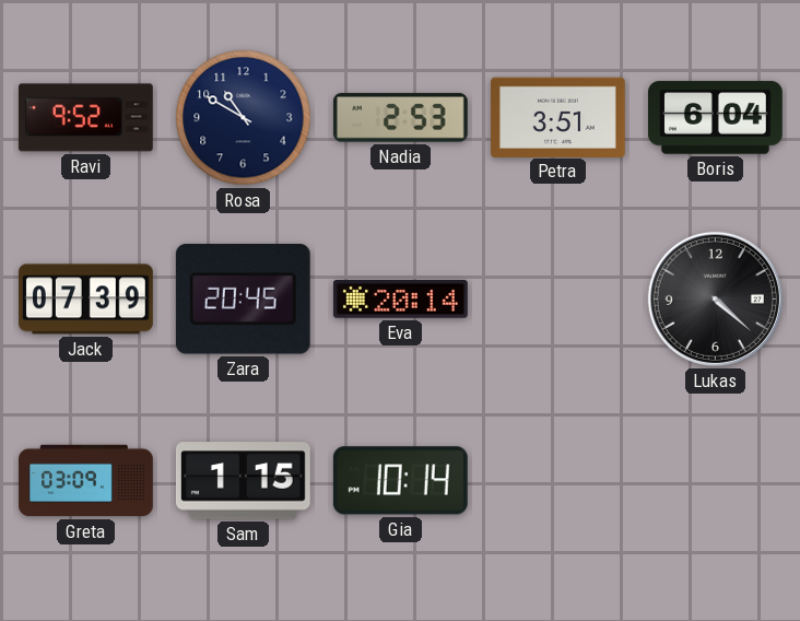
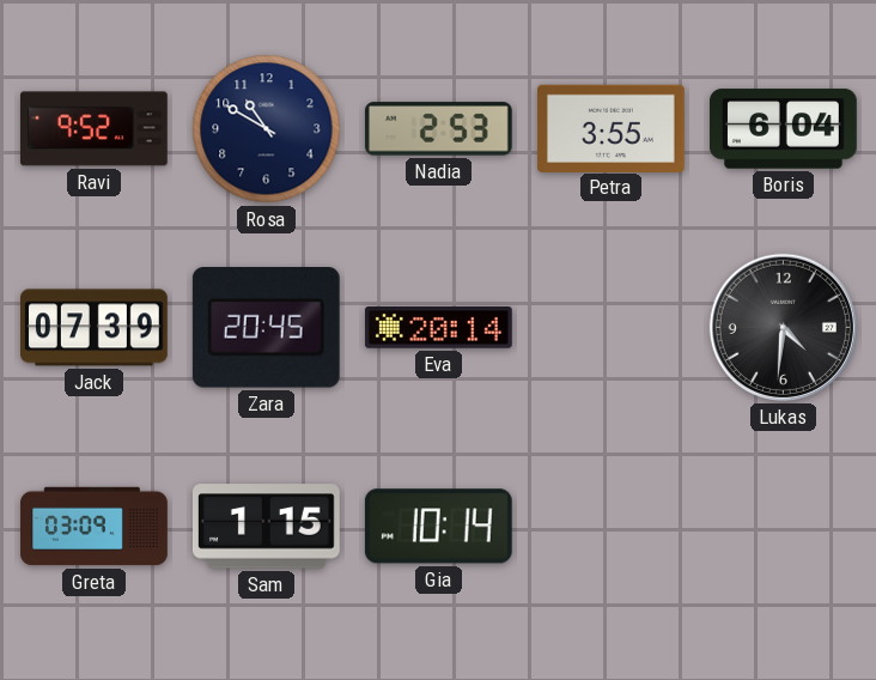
Petra: 3:51 -> 3:55
Lukas: 4:22 -> 4:31
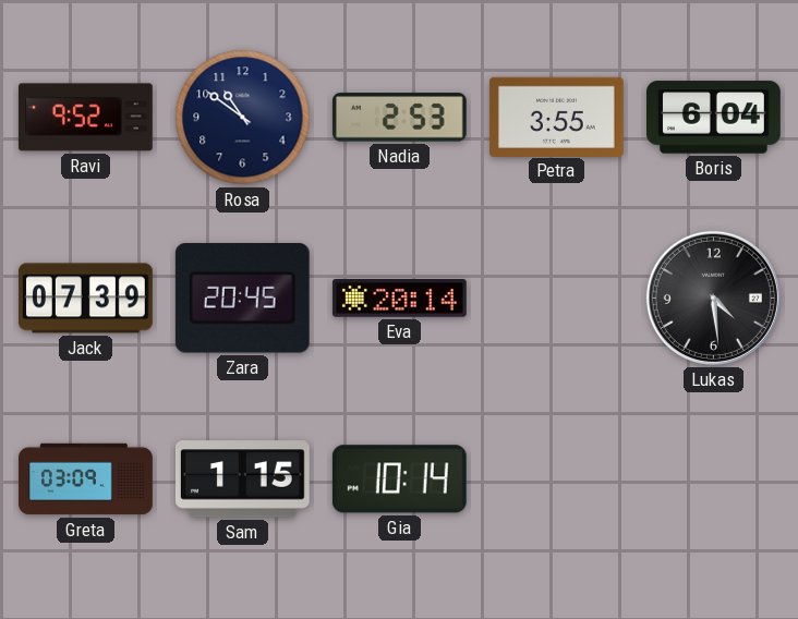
Rosa: 10:50 -> 10:51
Lukas: 4:31 -> 4:29
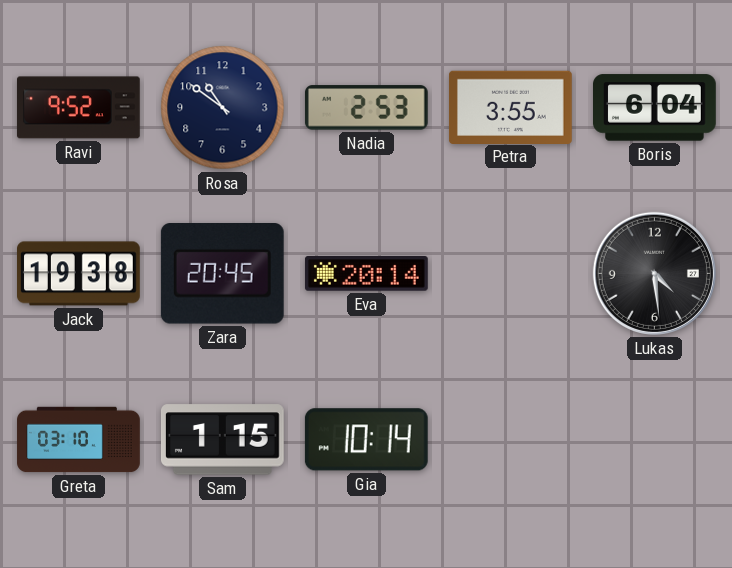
Jack: 07:39 -> 19:38
Greta: 03:09 -> 03:10
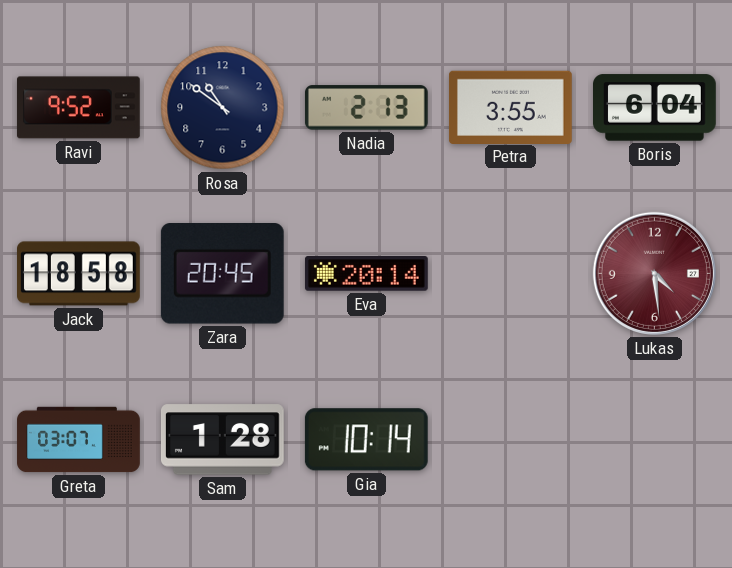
Nadia: 2:53 -> 2:13
Jack: 19:38 -> 18:58
Lukas dial: black -> burgundy
Greta: 03:10 -> 03:07
Sam: 1:15 -> 1:28
